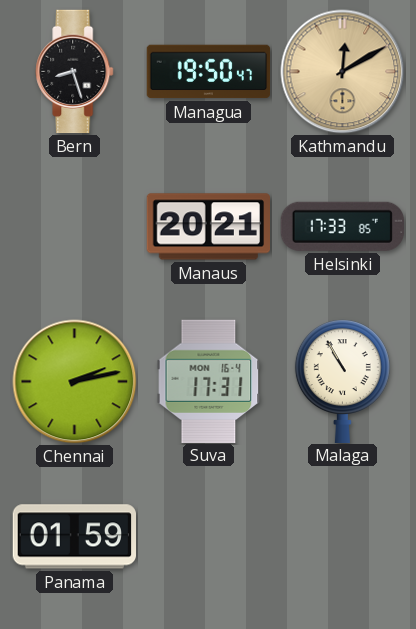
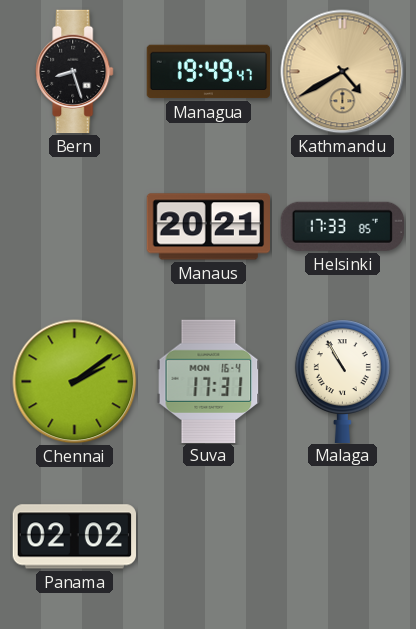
Managua: 19:50 -> 19:49
Kathmandu: 12:10 -> 4:40
Chennai: 2:13 -> 2:09
Panama: 01:59 -> 02:02
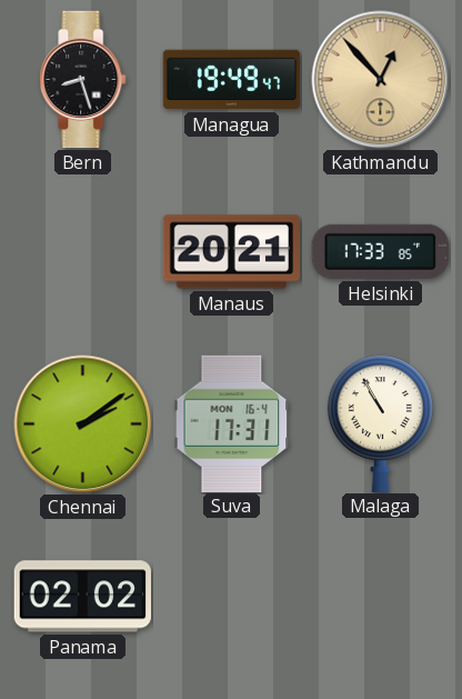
Kathmandu: 4:40 -> 12:53
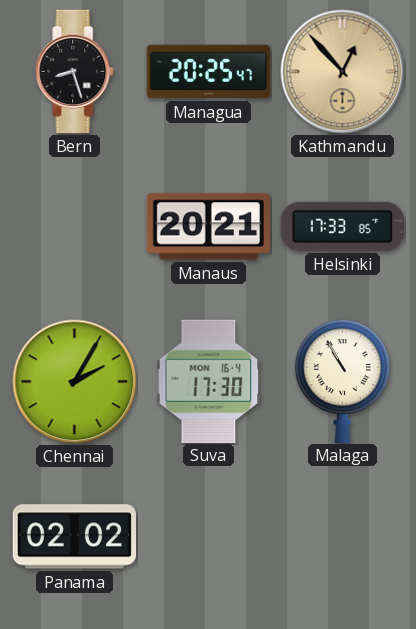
Managua: 19:49 -> 20:25
Chennai: 2:09 -> 2:05
Suva: 17:31 -> 17:30
